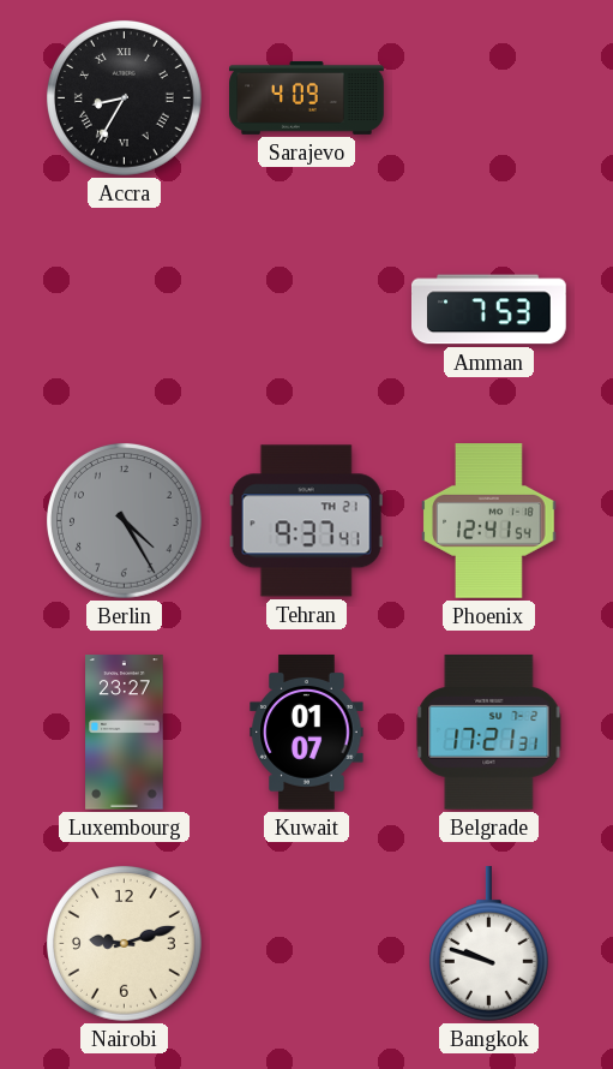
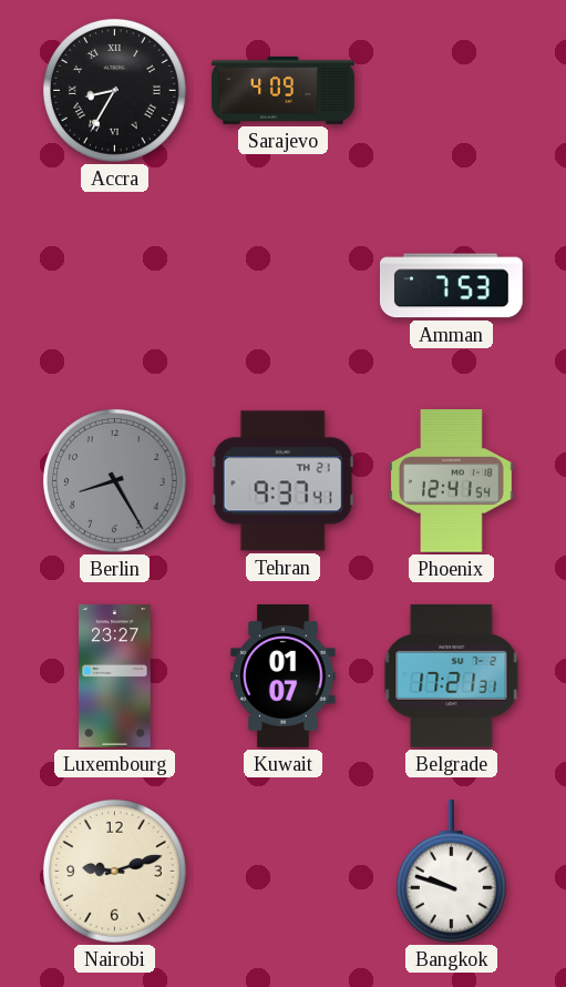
Berlin: 4:25 -> 8:25
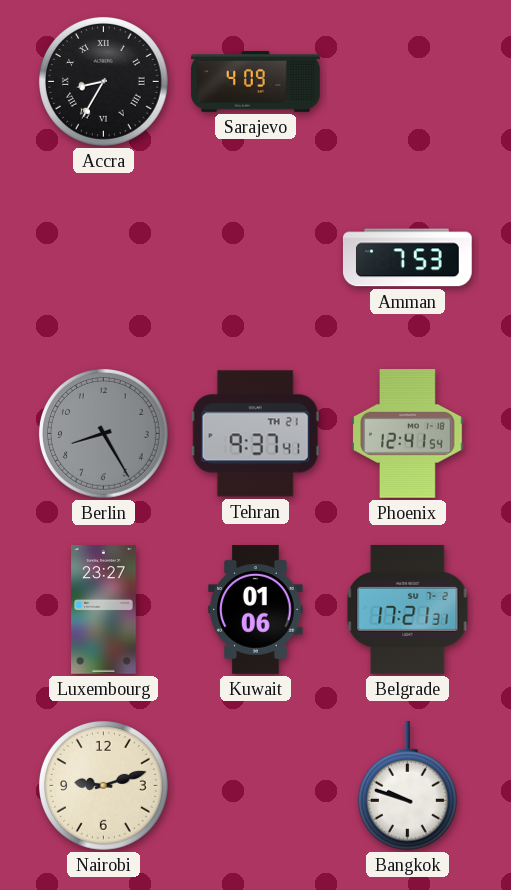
Kuwait: 01:07 -> 01:06
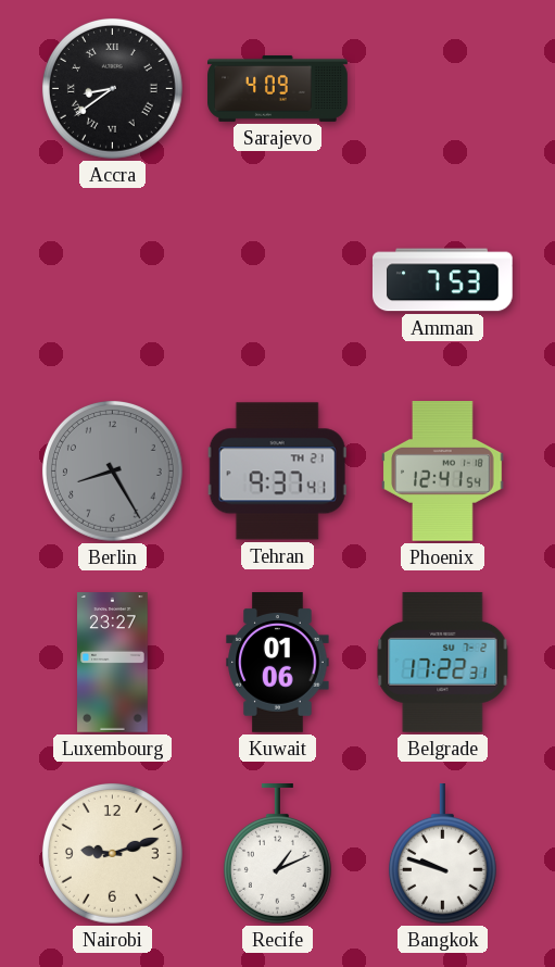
Accra: 8:35 -> 8:39
Belgrade: 17:21 -> 17:22
Recife: none -> 1:11
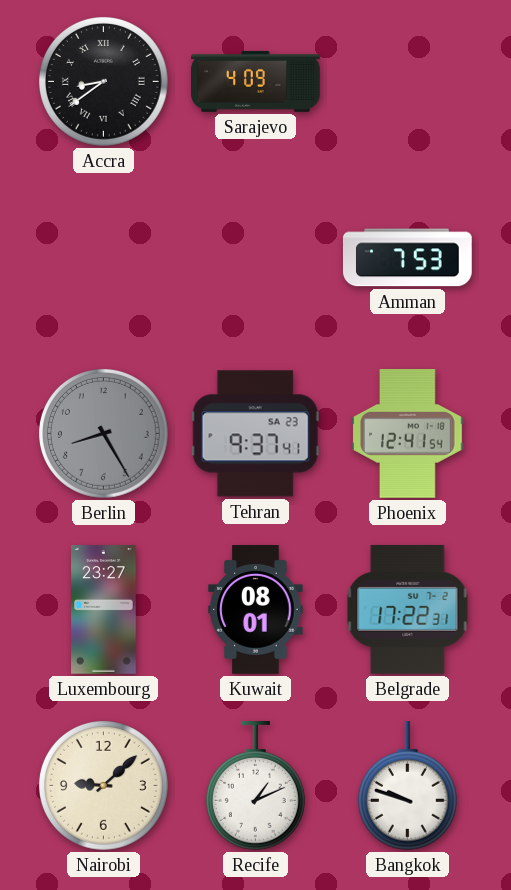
Tehran date: TH 21 -> SA 23
Kuwait: 01:06 -> 08:01
Nairobi: 9:12 -> 9:08
